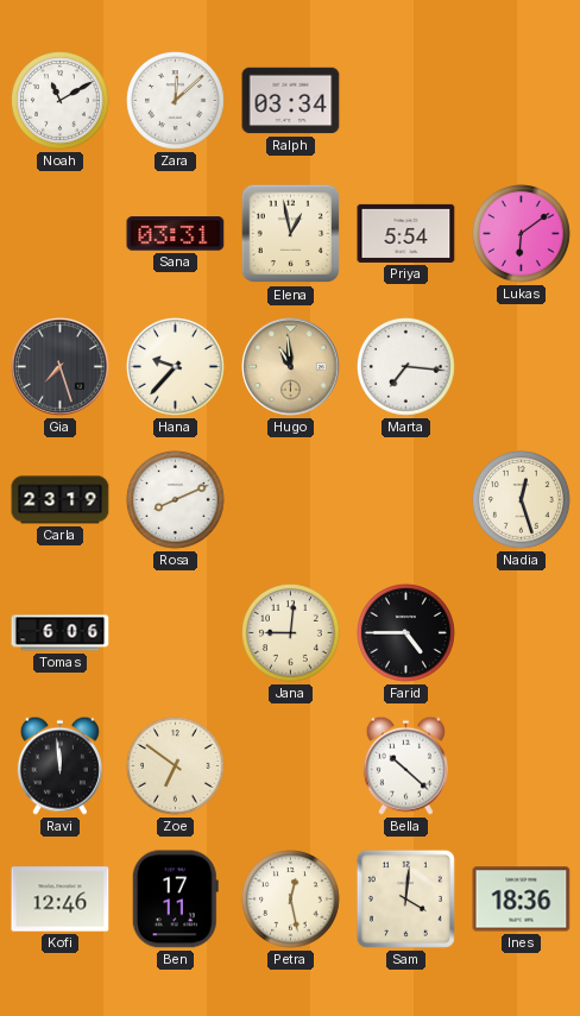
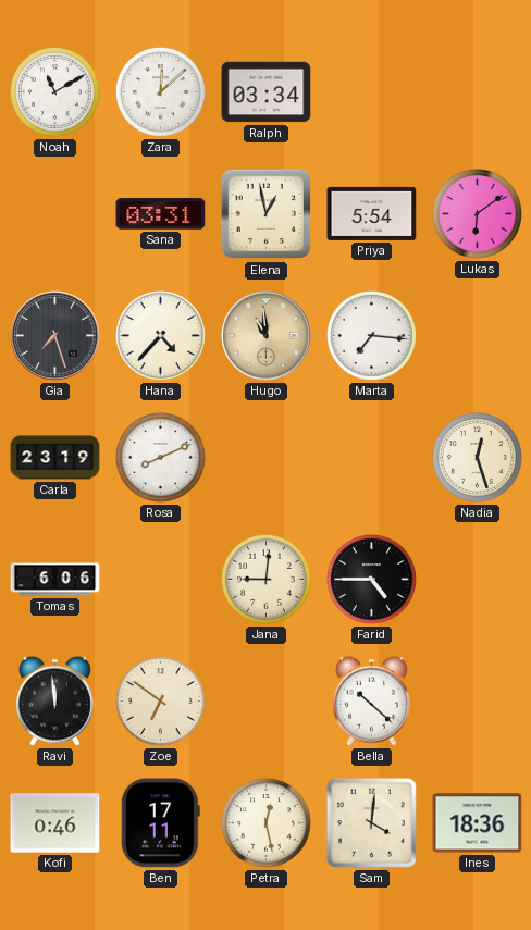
Hana: 9:37 -> 4:37
Kofi: 12:46 -> 0:46
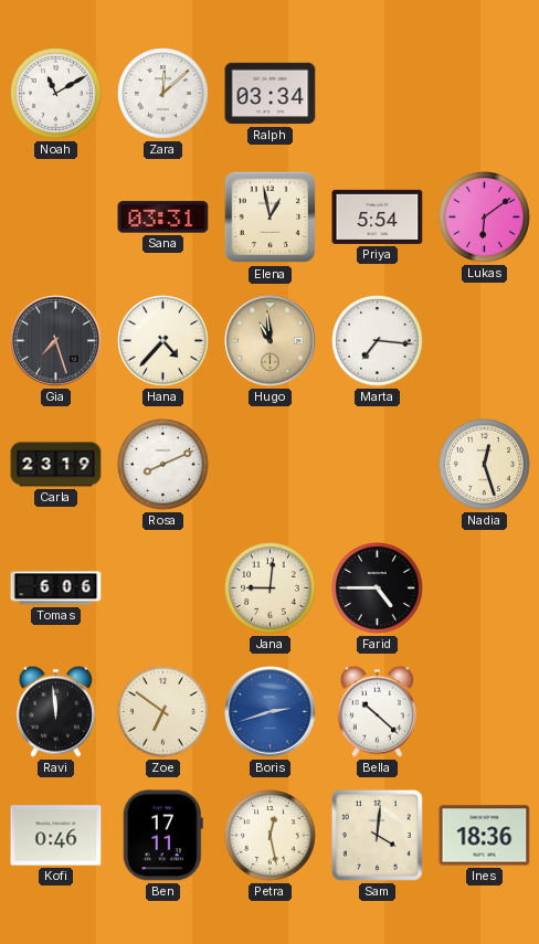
Boris: none -> 2:42
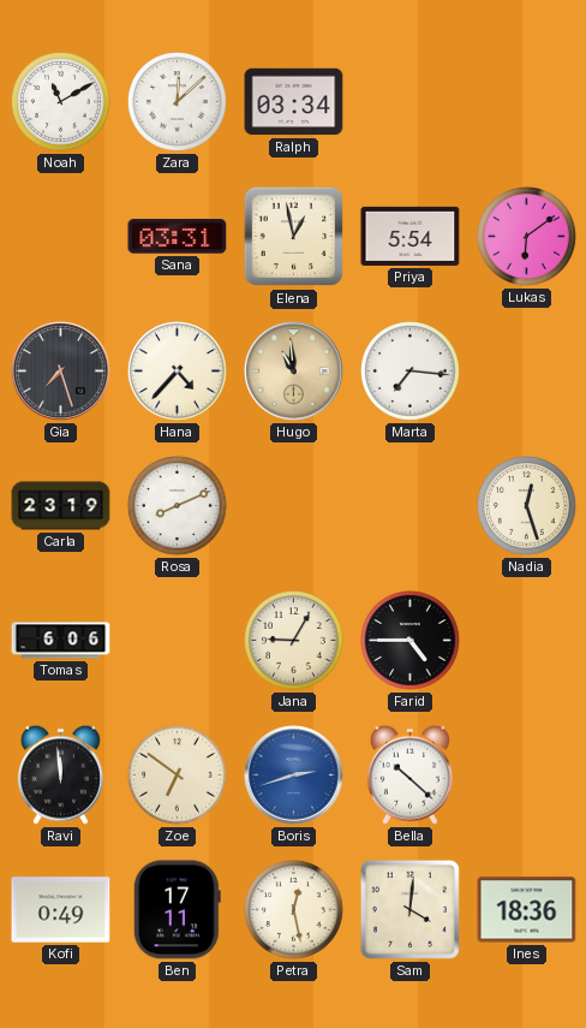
Jana: 9:01 -> 9:05
Kofi: 0:46 -> 0:49
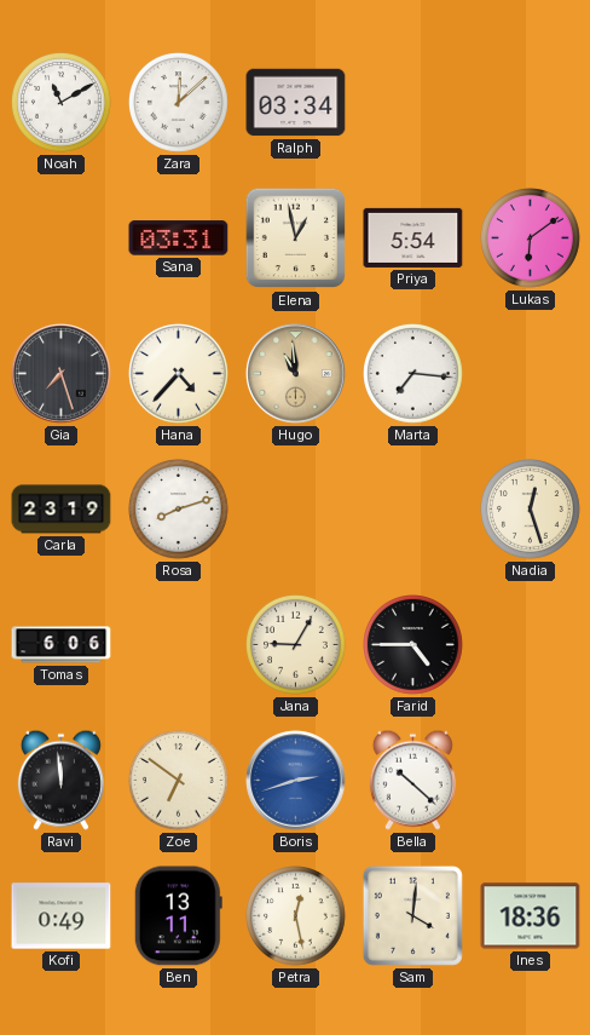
Rosa: 8:11 -> 8:12
Ben: 17:11 -> 13:11
